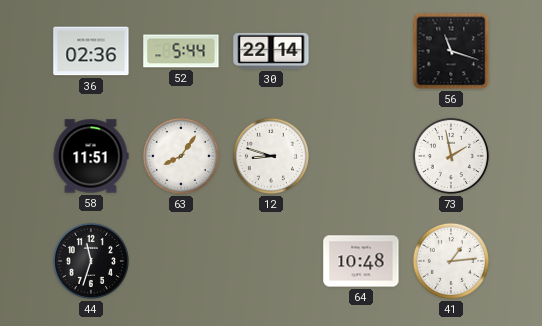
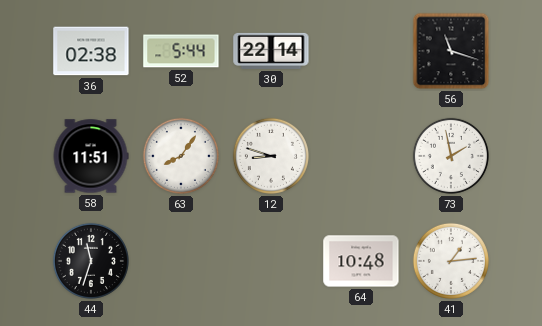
36: 02:36 -> 02:38
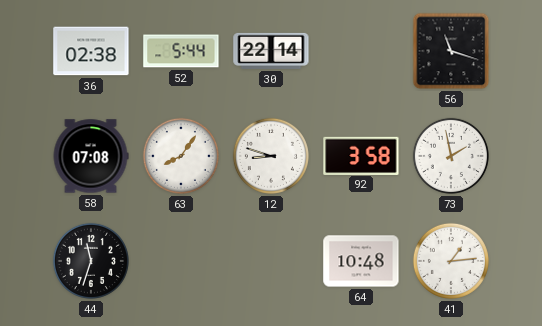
58: 11:51 -> 07:08
92: none -> 3:58
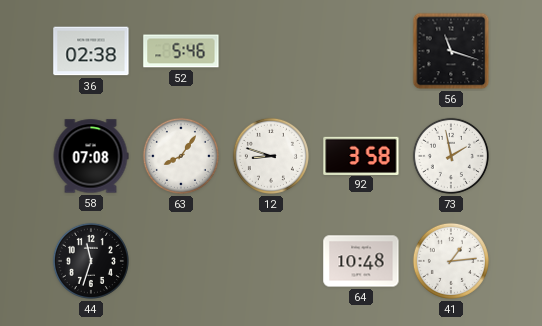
52: 5:44 -> 5:46
30: 22:14 -> none
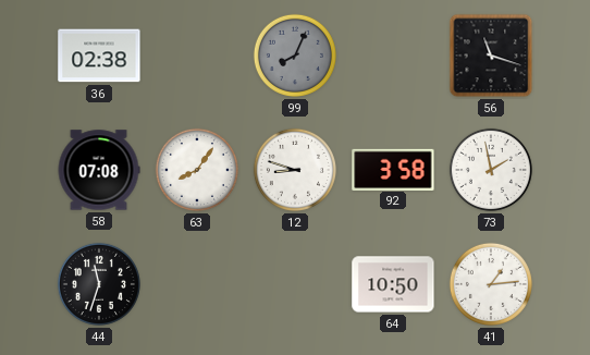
52: 5:46 -> none
99: none -> 8:04
64: 10:48 -> 10:50
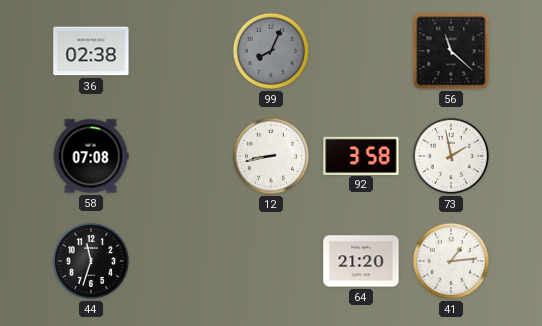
56: 11:18 -> 11:22
63: 8:06 -> none
12: 8:48 -> 8:43
64: 10:50 -> 21:20
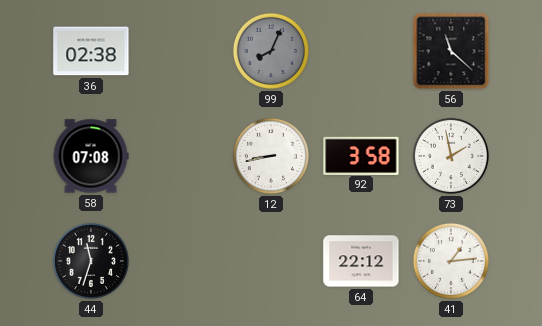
64: 21:20 -> 22:12
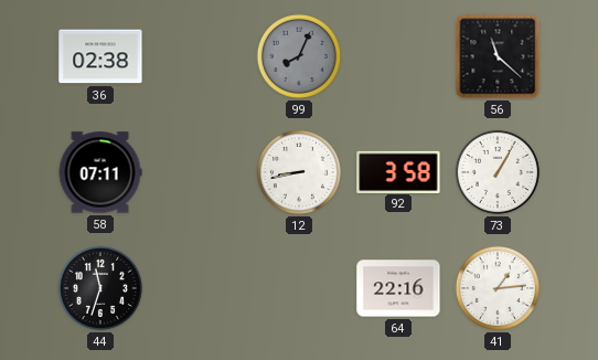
58: 07:08 -> 07:11
73: 1:58 -> 1:05
64: 22:12 -> 22:16
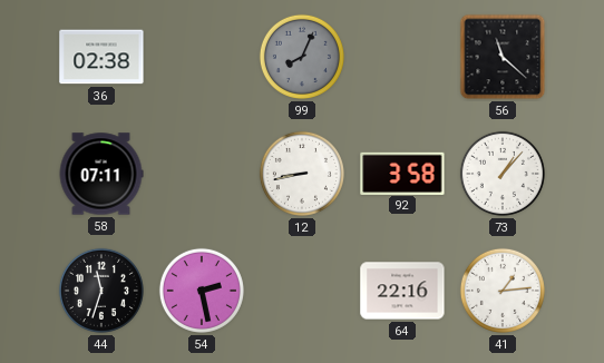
73: 1:05 -> 1:07
54: none -> 2:28
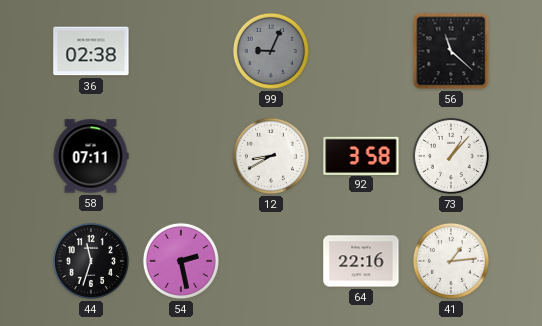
99: 8:04 -> 9:04
12: 8:43 -> 8:40
